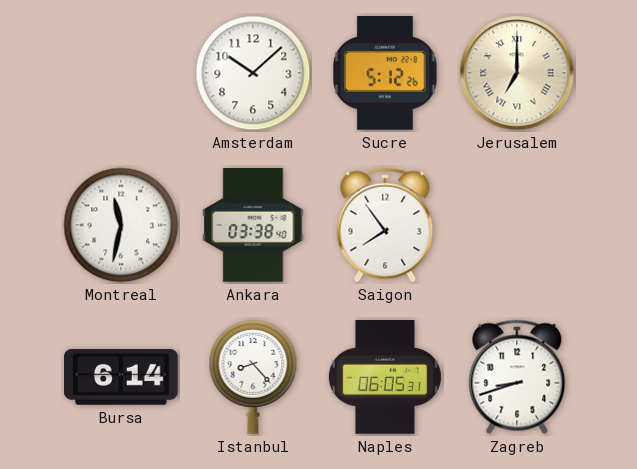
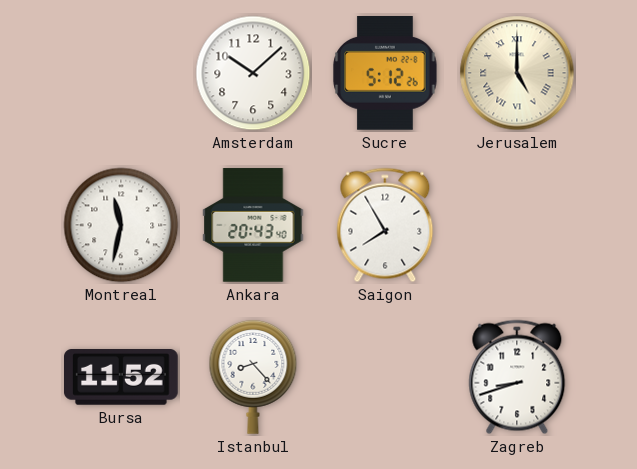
Jerusalem: 7:00 -> 5:00
Ankara: 03:38 -> 20:43
Saigon: 7:54 -> 7:55
Bursa: 6:14 -> 11:52
Naples: 06:05 -> none
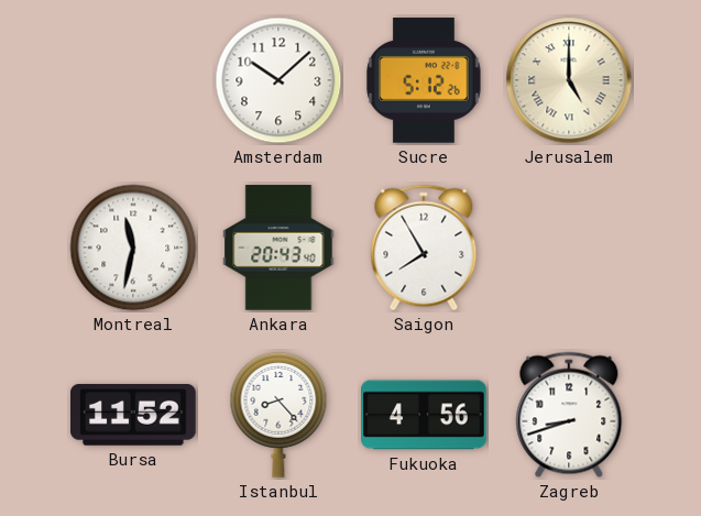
Fukuoka: none -> 4:56
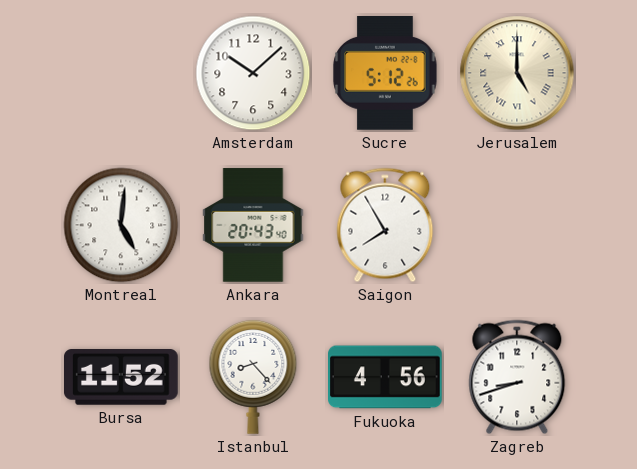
Montreal: 11:32 -> 5:01
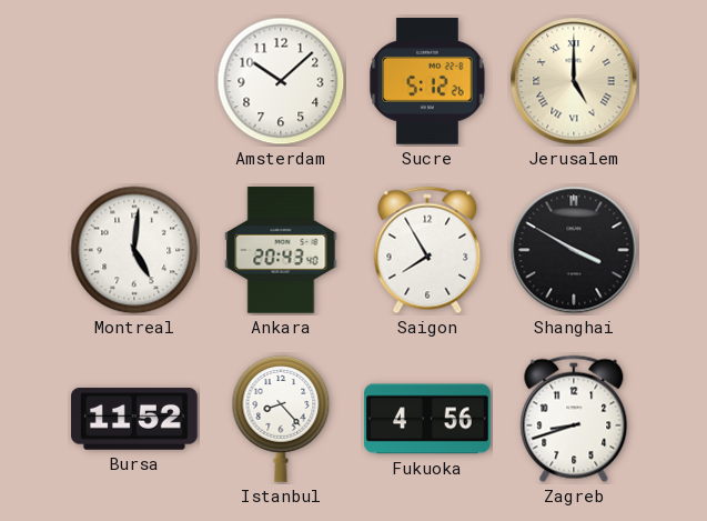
Shanghai: none -> 3:50
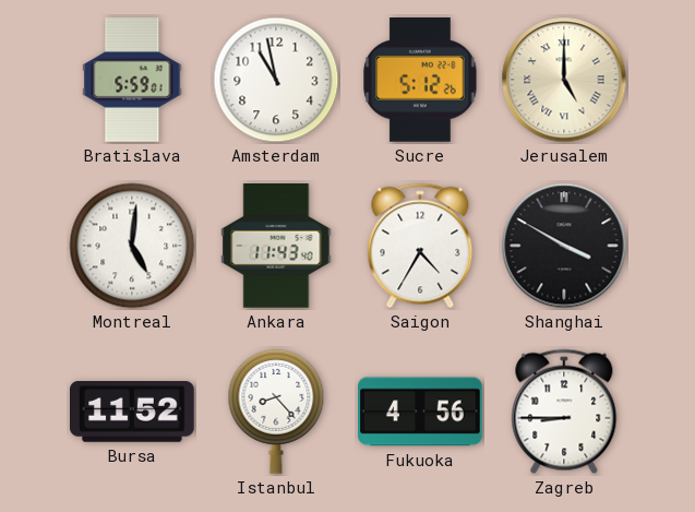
Bratislava: none -> 5:59
Amsterdam: 10:08 -> 10:58
Ankara: 20:43 -> 11:43
Saigon: 7:55 -> 4:35
Zagreb: 8:42 -> 8:45
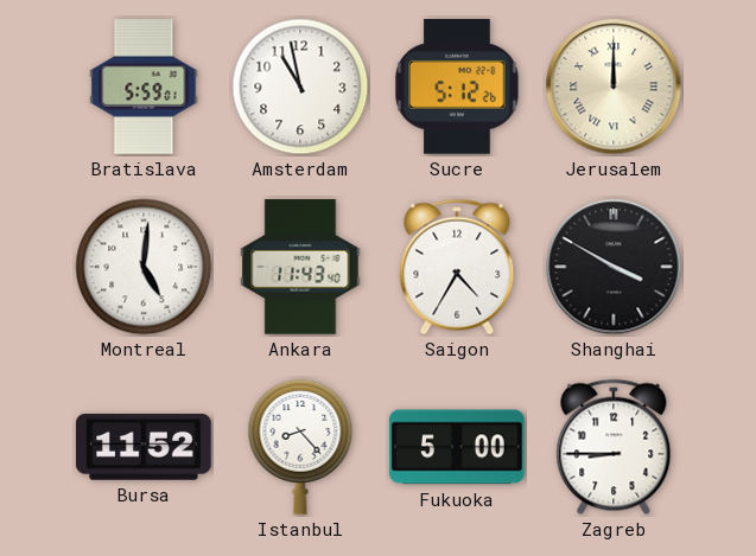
Jerusalem: 5:00 -> 12:00
Fukuoka: 4:56 -> 5:00
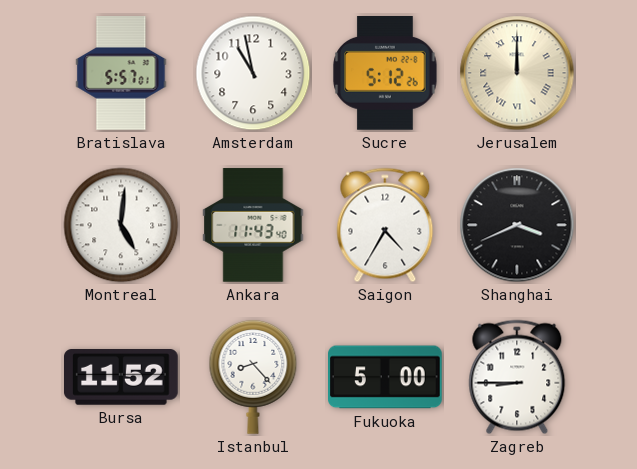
Bratislava: 5:59 -> 5:57
Shanghai: 3:50 -> 3:41
